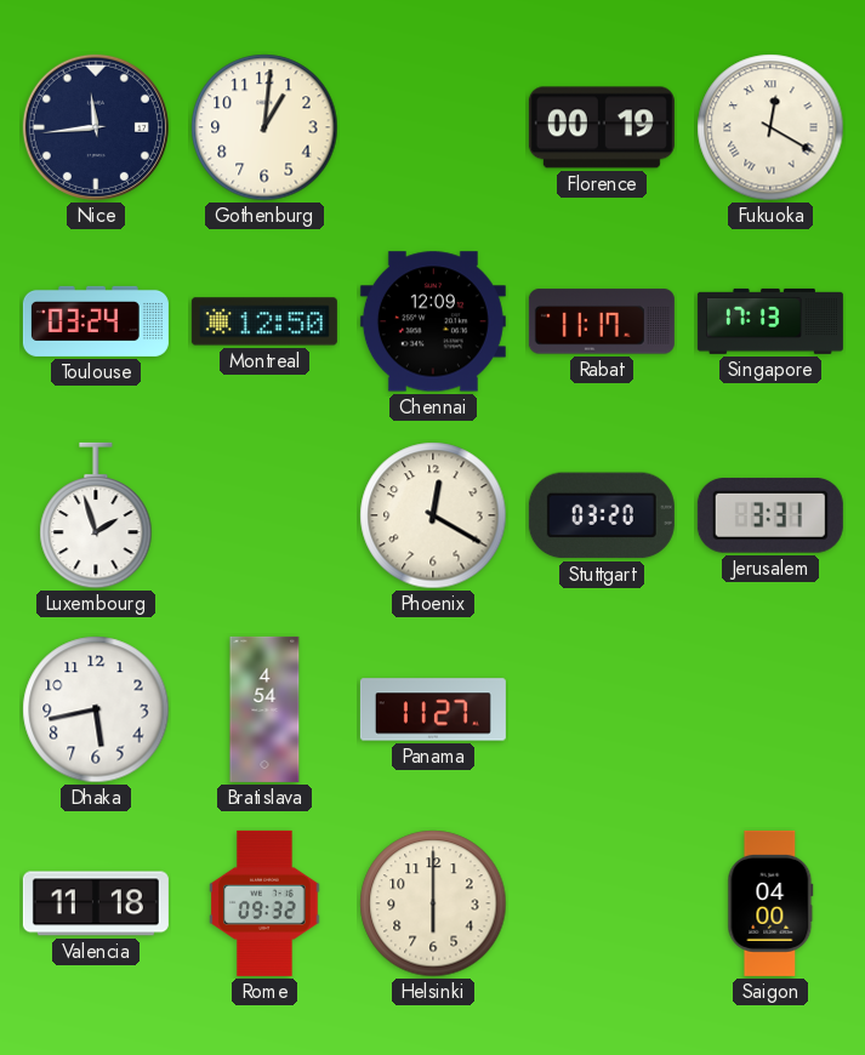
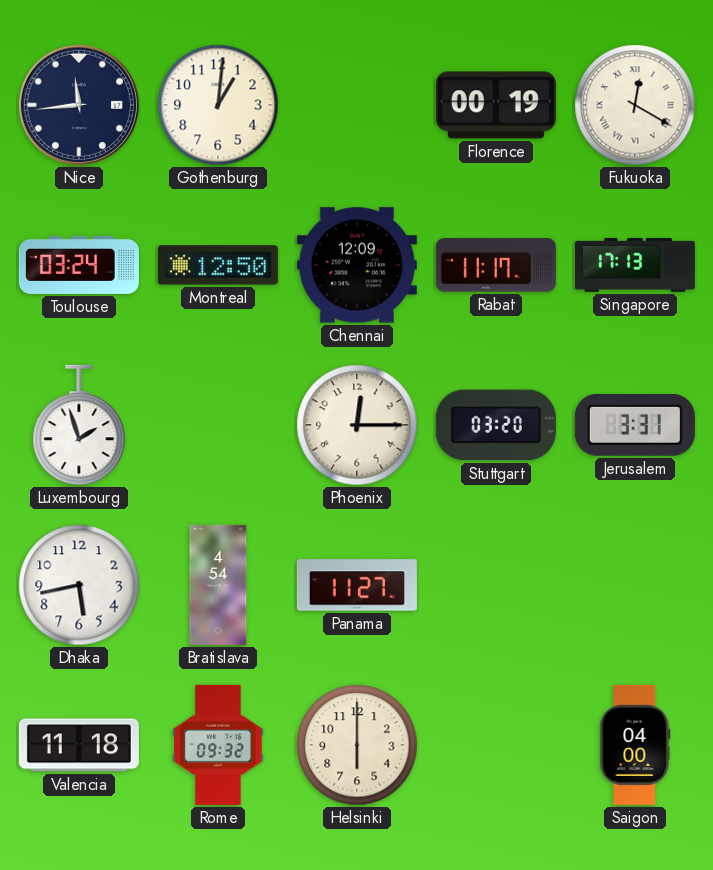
Phoenix: 12:20 -> 12:15
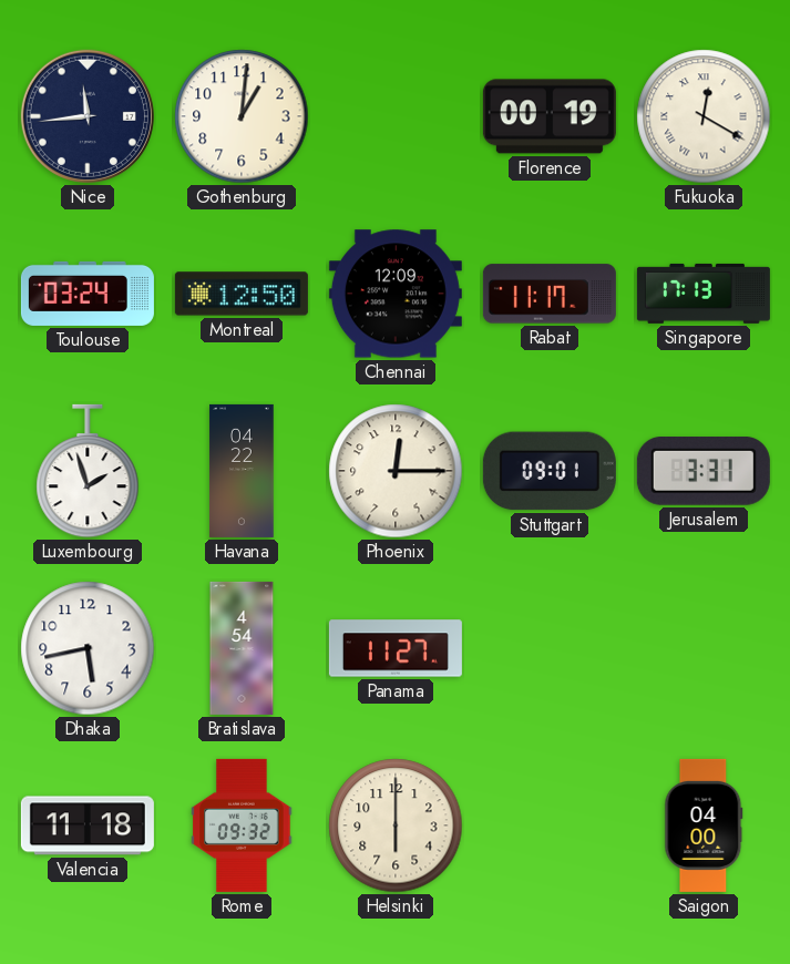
Havana: none -> 04:22
Stuttgart: 03:20 -> 09:01
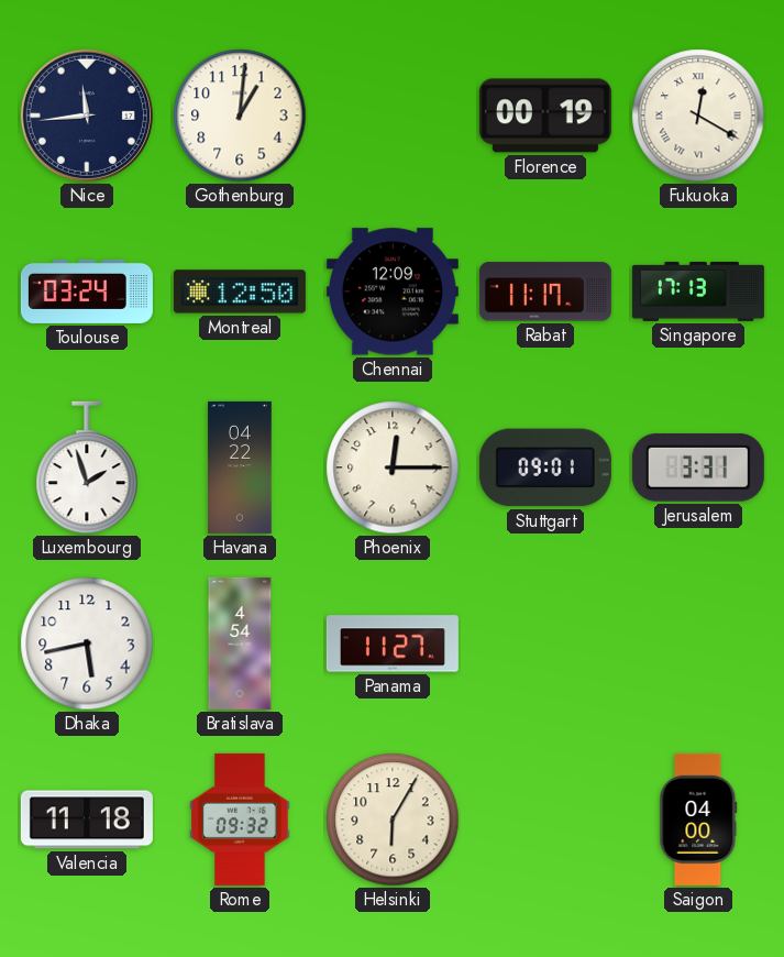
Helsinki: 6:00 -> 6:05
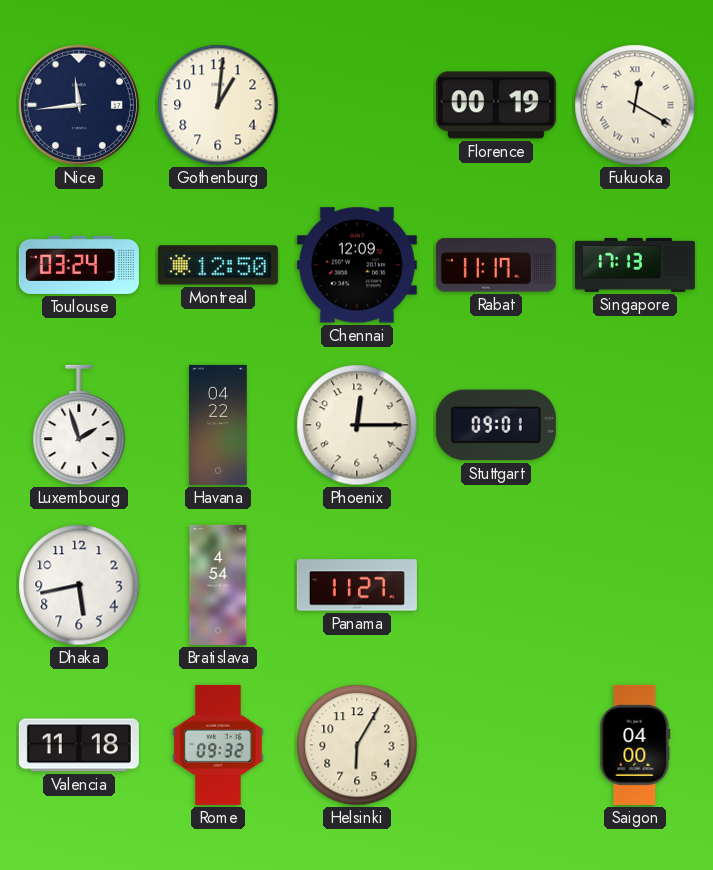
Jerusalem: 3:31 -> none
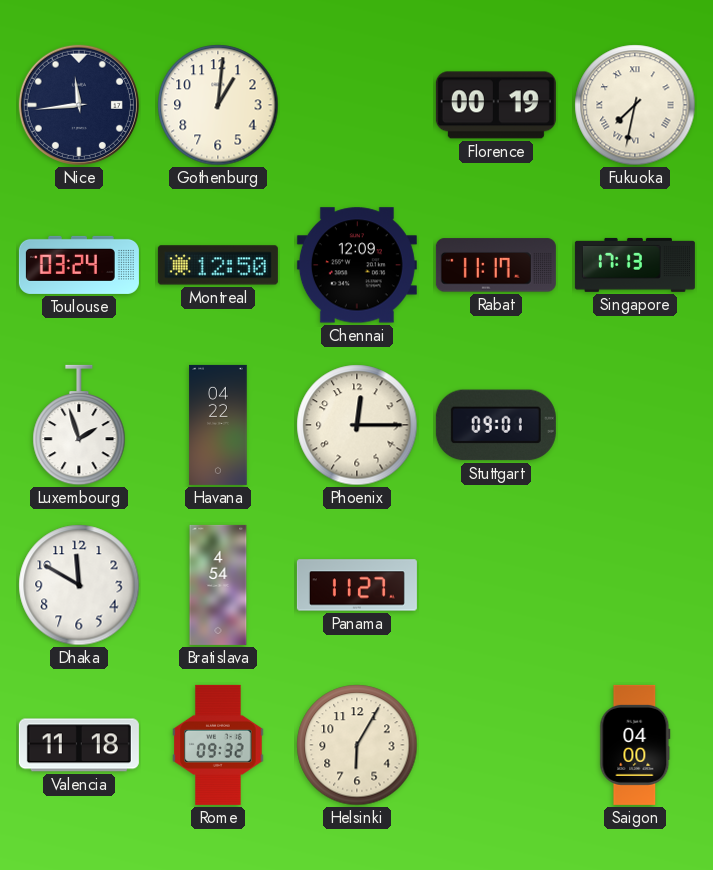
Fukuoka: 12:20 -> 7:32
Dhaka: 5:43 -> 11:50
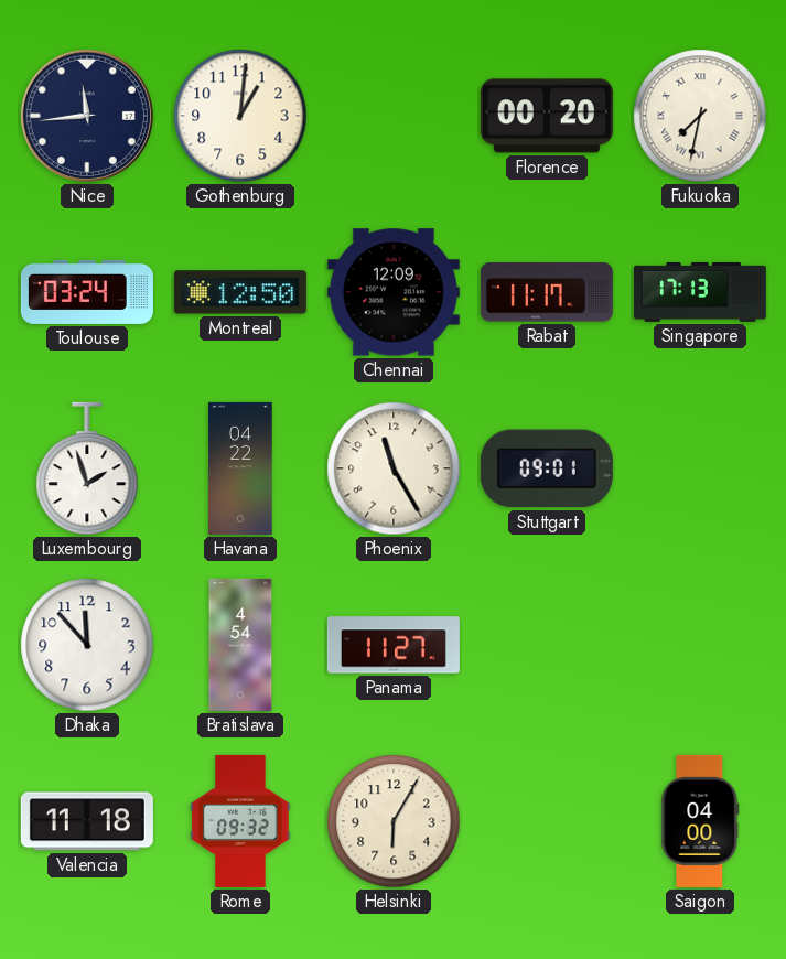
Florence: 00:19 -> 00:20
Phoenix: 12:15 -> 11:25
Dhaka: 11:50 -> 11:53
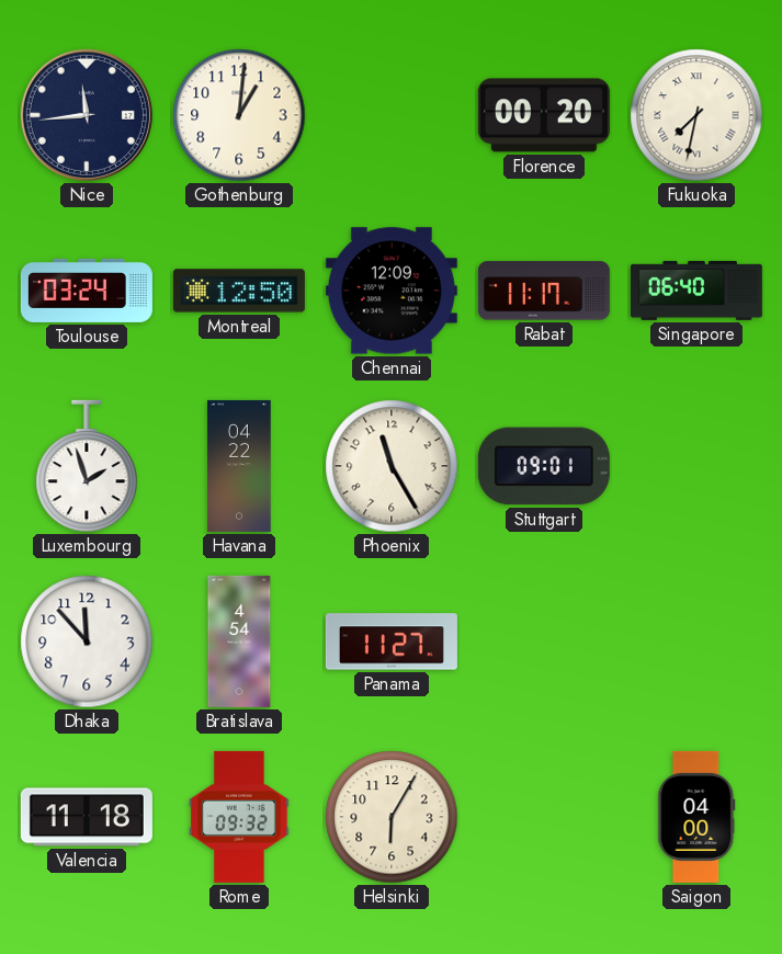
Singapore: 17:13 -> 06:40
